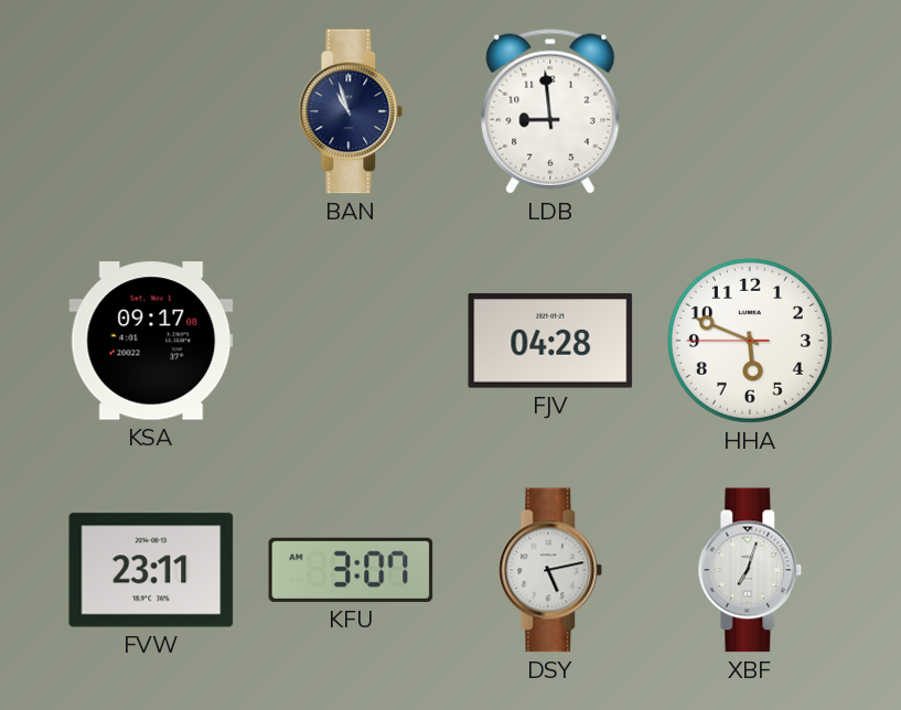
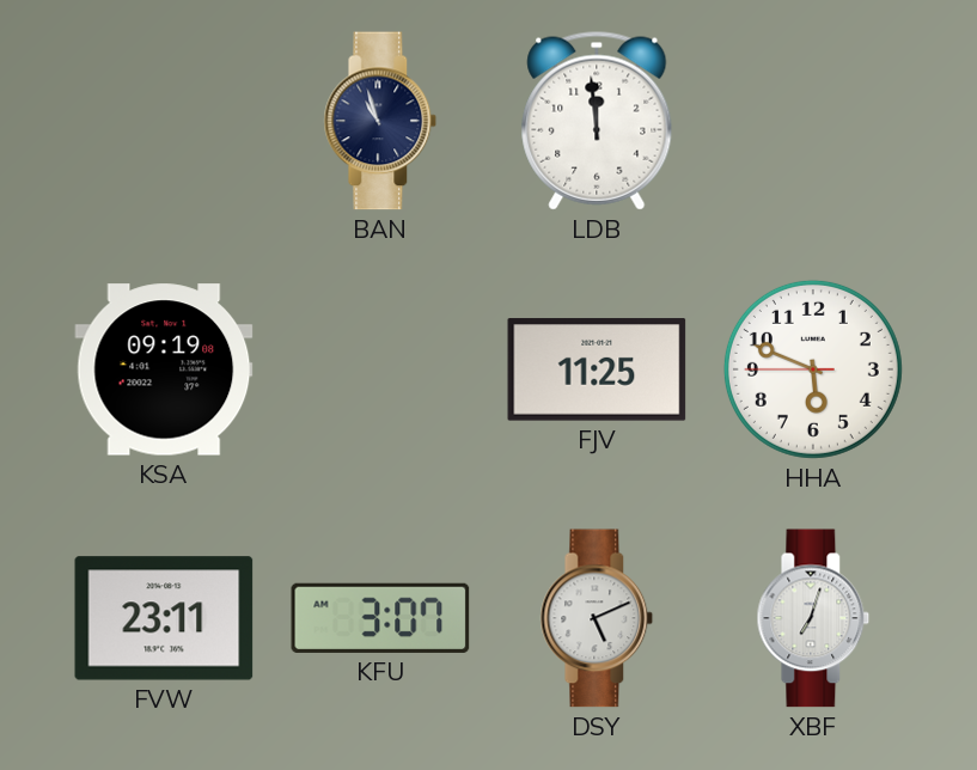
LDB: 8:59 -> 11:59
KSA: 09:17 -> 09:19
FJV: 04:28 -> 11:25
DSY: 5:13 -> 5:11
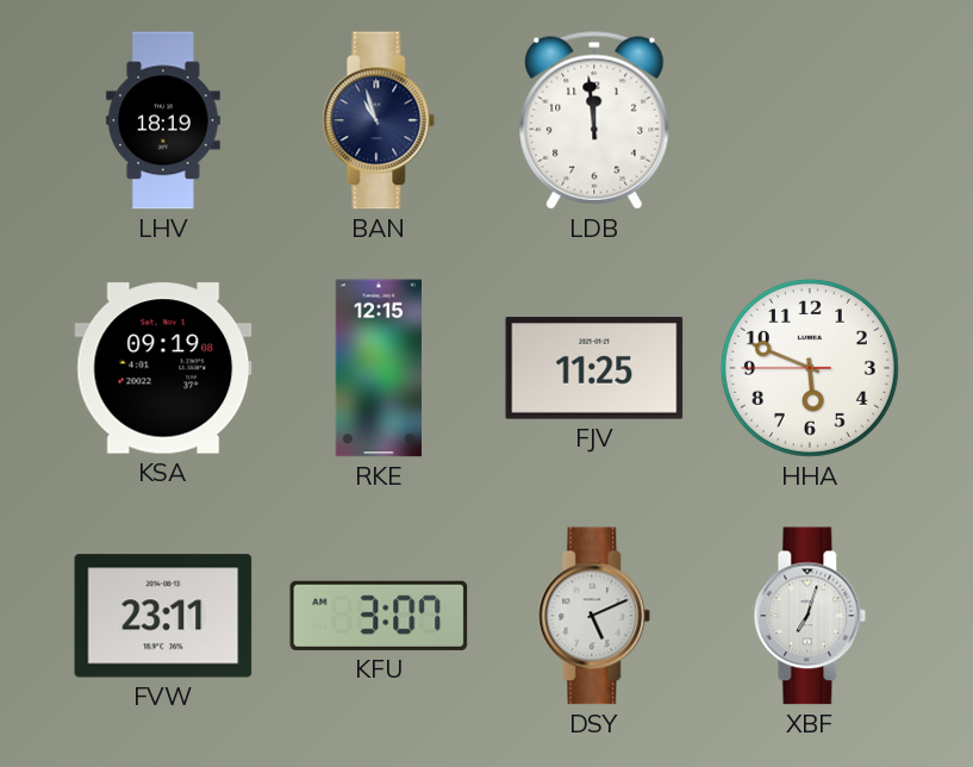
LHV: none -> 18:19
RKE: none -> 12:15
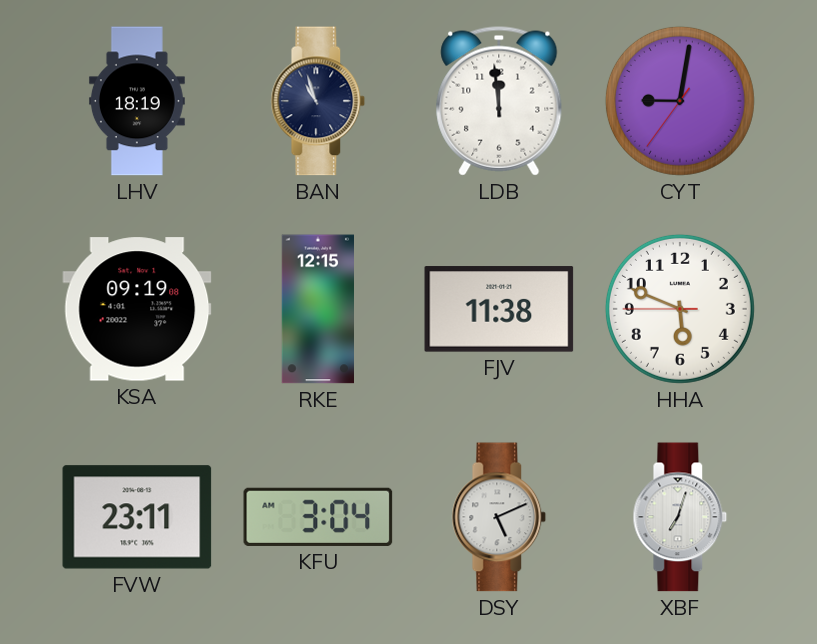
CYT: none -> 9:01
FJV: 11:25 -> 11:38
KFU: 3:07 -> 3:04
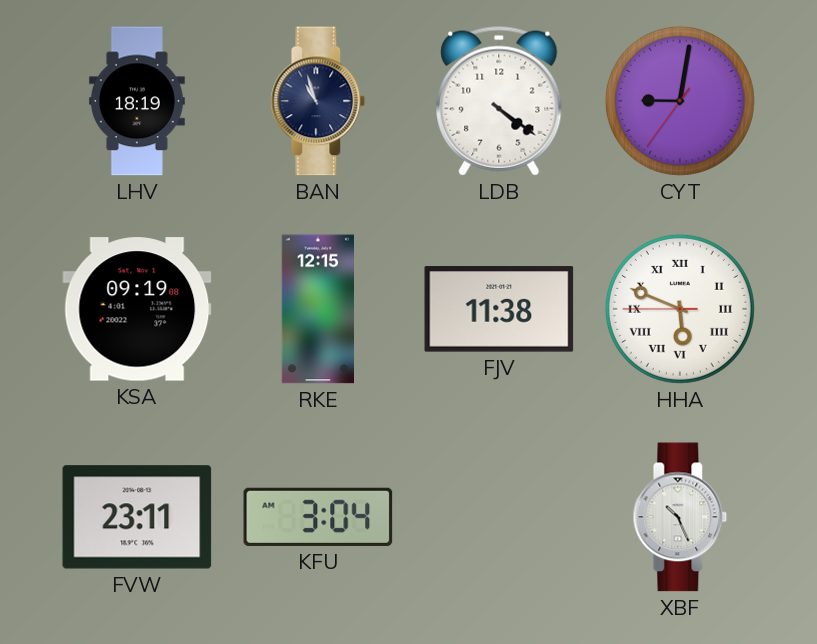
LDB: 11:59 -> 4:21
HHA numerals: Arabic -> Roman
DSY: 5:11 -> none
XBF: 7:03 -> 10:26
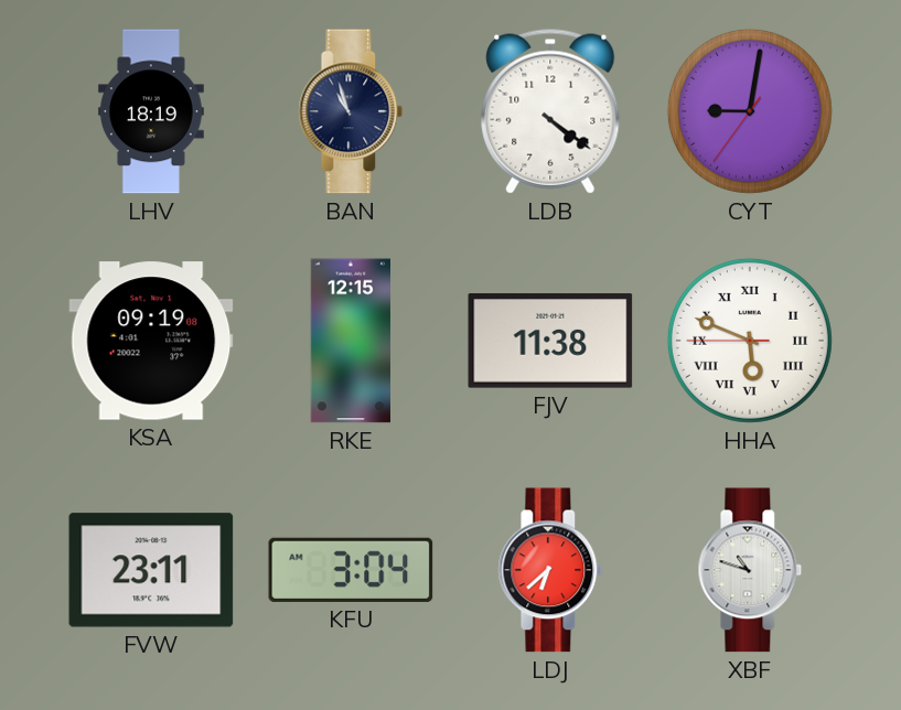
LDJ: none -> 6:38
XBF: 10:26 -> 10:48
